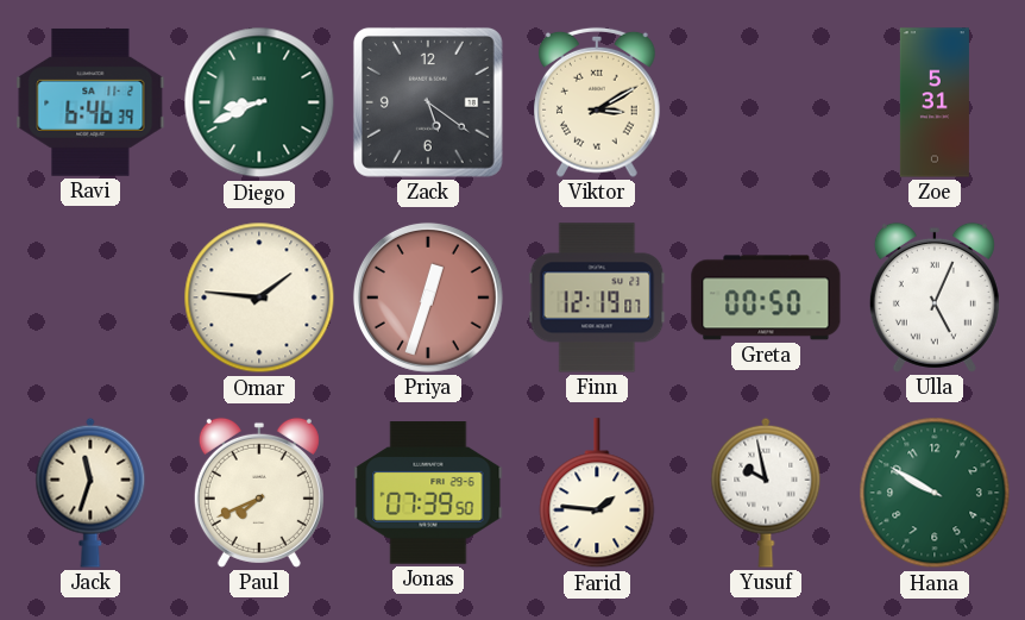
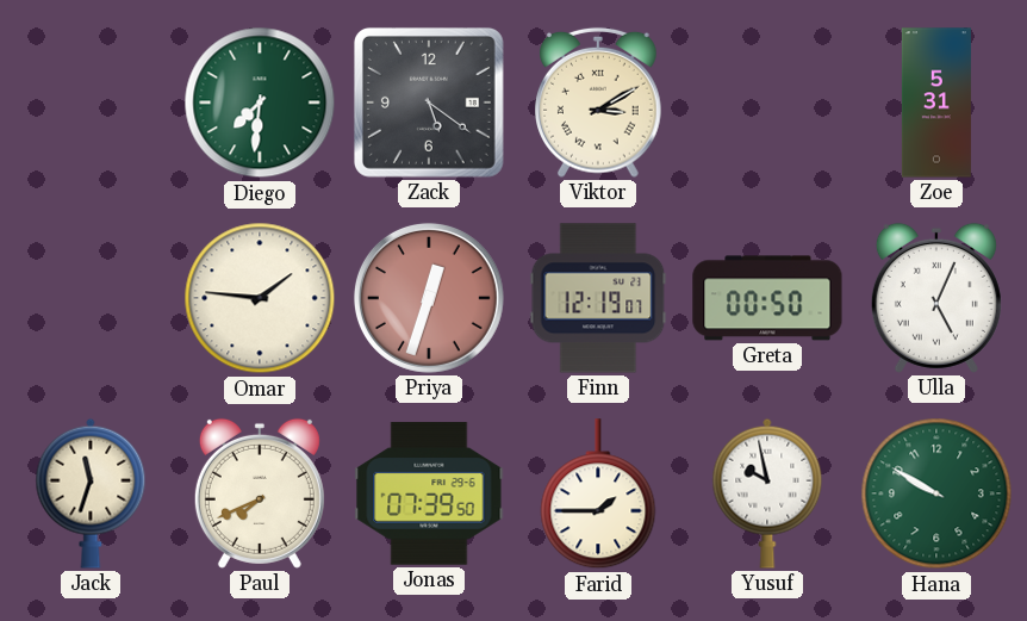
Ravi: 6:46 -> none
Diego: 8:41 -> 7:31
Farid: 1:46 -> 1:45
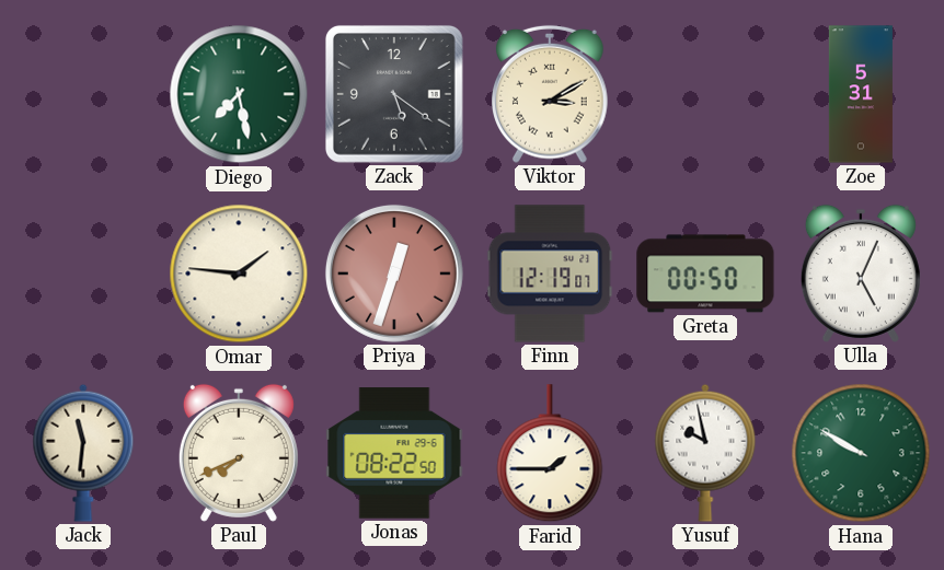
Diego: 7:31 -> 7:28
Jack: 11:33 -> 11:31
Jonas: 07:39 -> 08:22
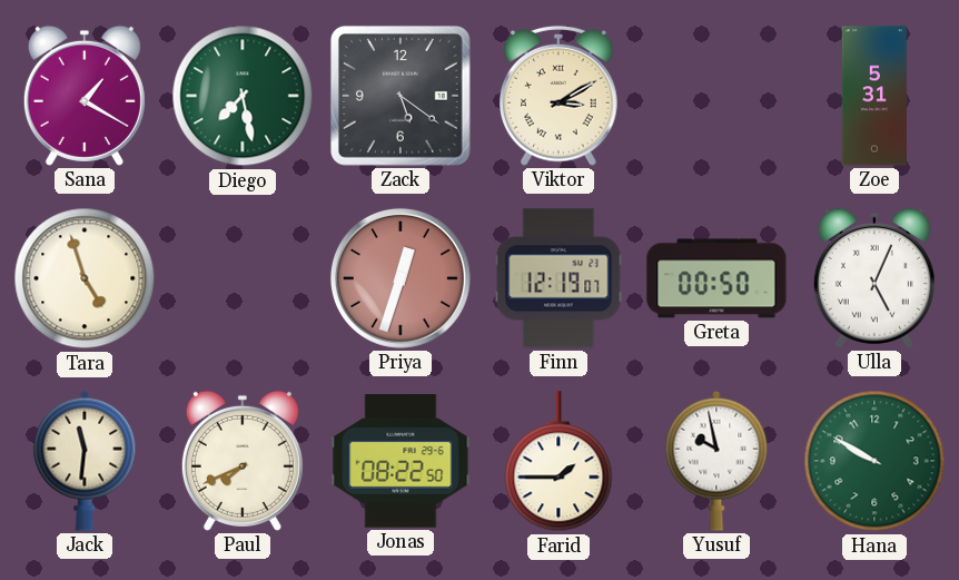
Sana: none -> 1:20
Tara: none -> 4:57
Omar: 1:46 -> none
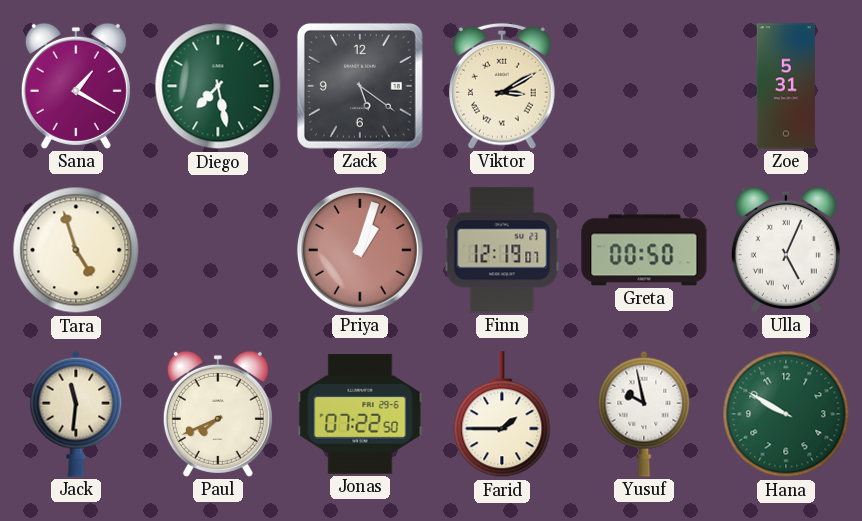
Priya: 12:33 -> 1:03
Jonas: 08:22 -> 07:22
